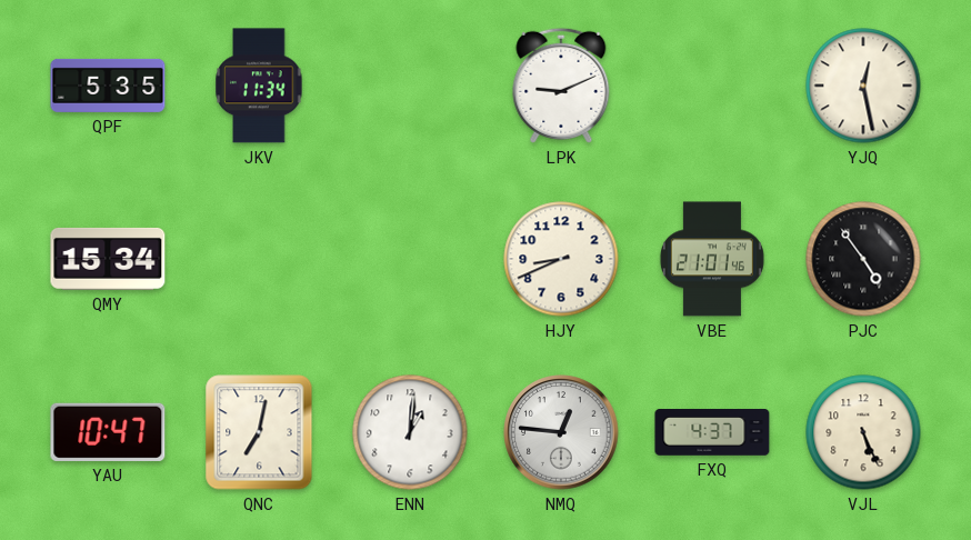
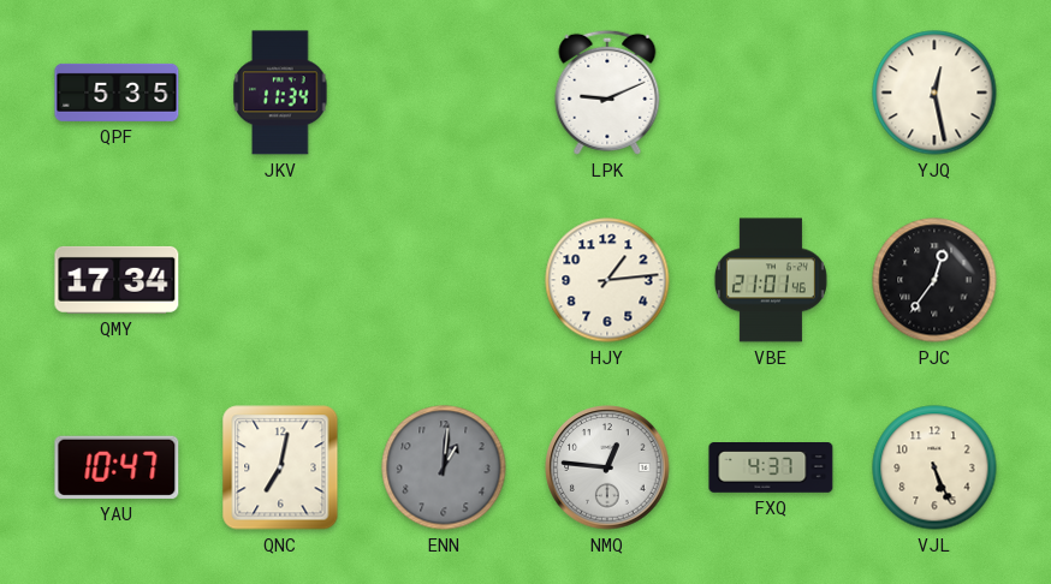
QMY: 15:34 -> 17:34
HJY: 8:41 -> 1:14
PJC: 4:54 -> 12:36
ENN dial: white -> grey
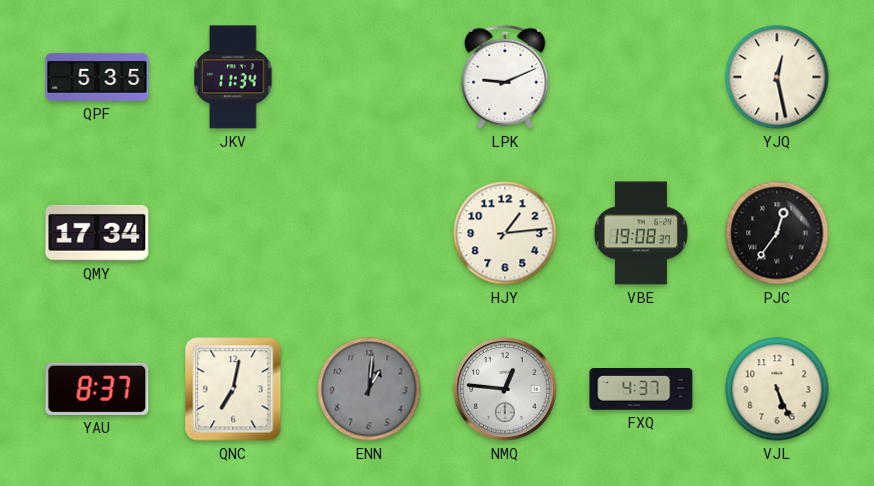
VBE: 21:01 -> 19:08
YAU: 10:47 -> 8:37
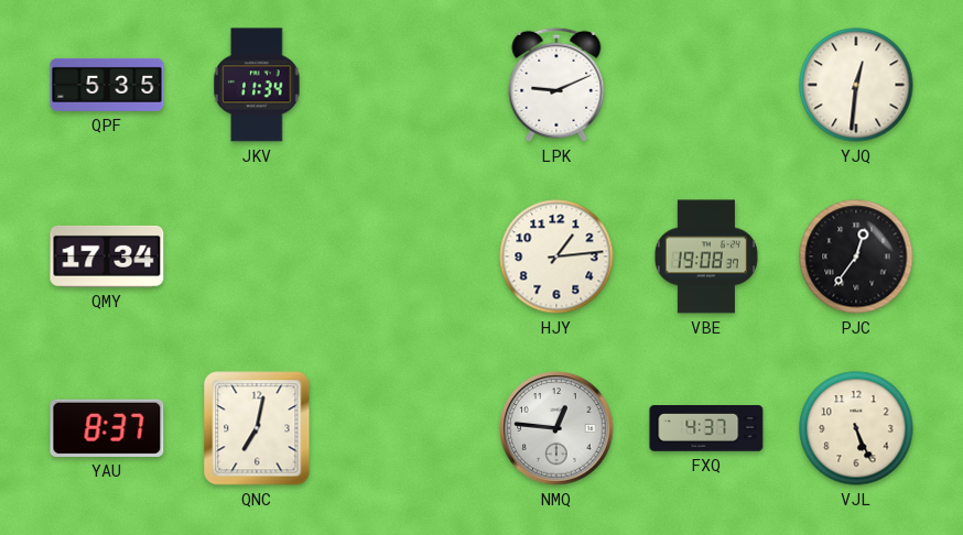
YJQ: 12:28 -> 12:31
ENN: 1:01 -> none
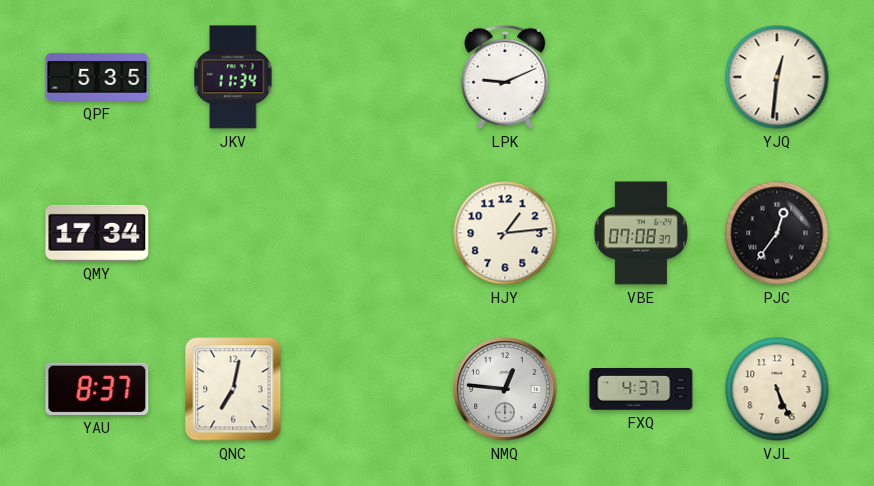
VBE: 19:08 -> 07:08
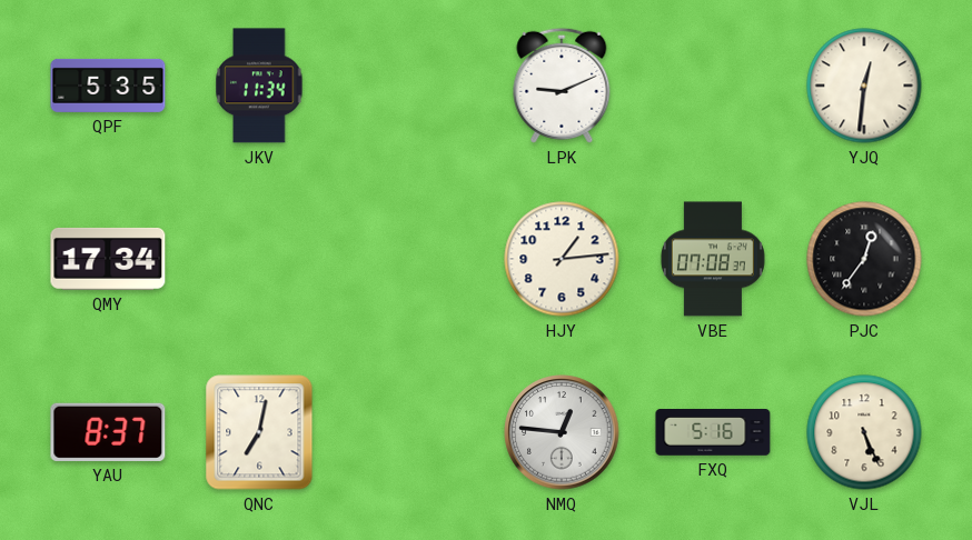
FXQ: 4:37 -> 5:16
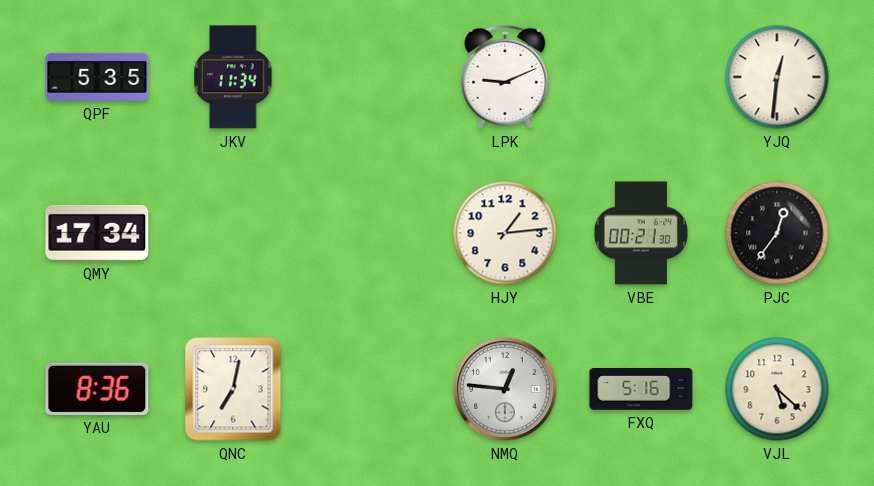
VBE: 07:08 -> 00:21
YAU: 8:37 -> 8:36
VJL: 5:26 -> 5:22
